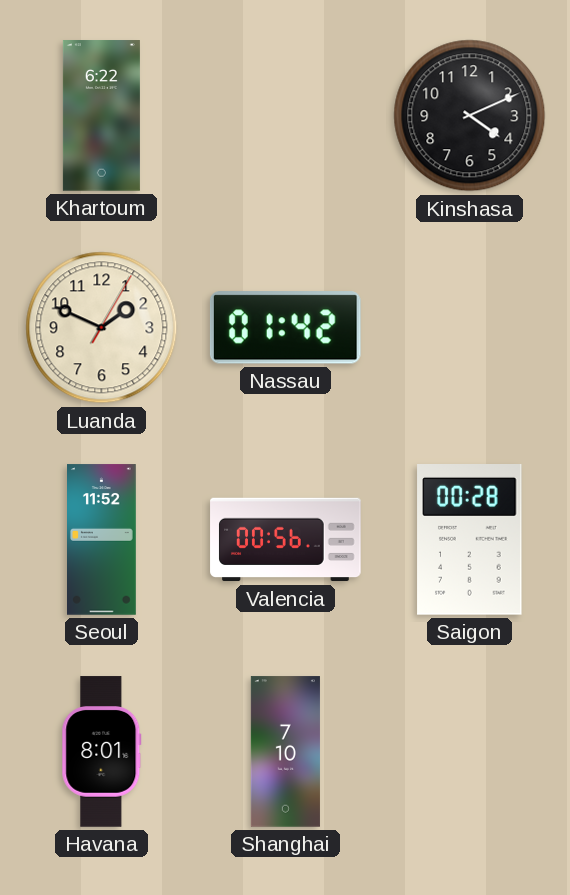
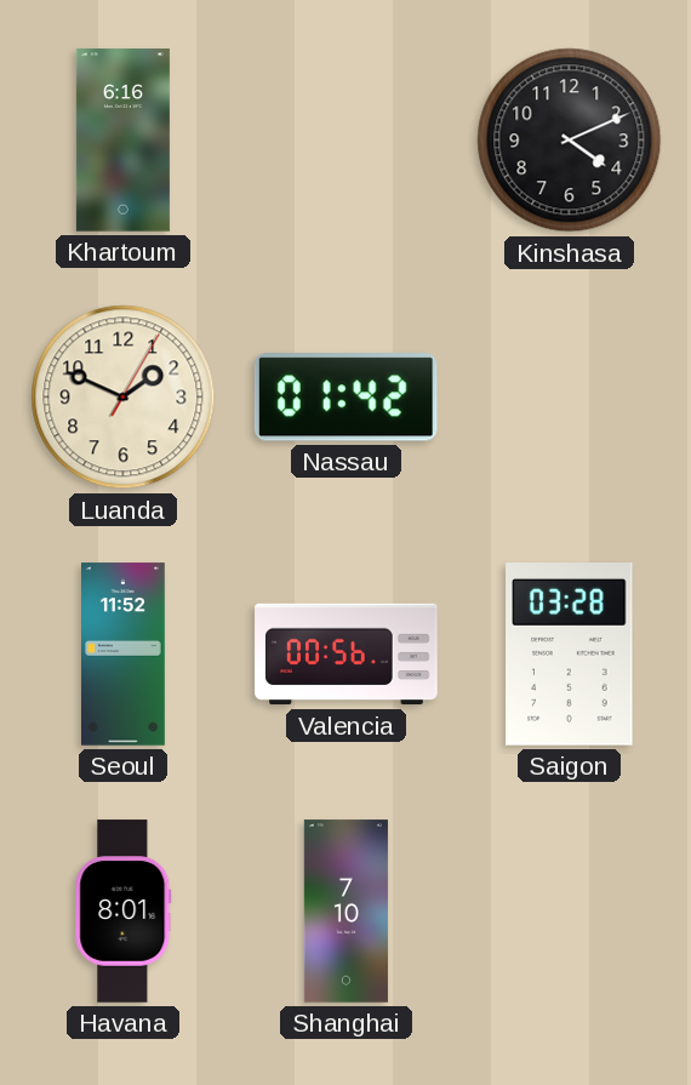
Khartoum: 6:22 -> 6:16
Saigon: 00:28 -> 03:28
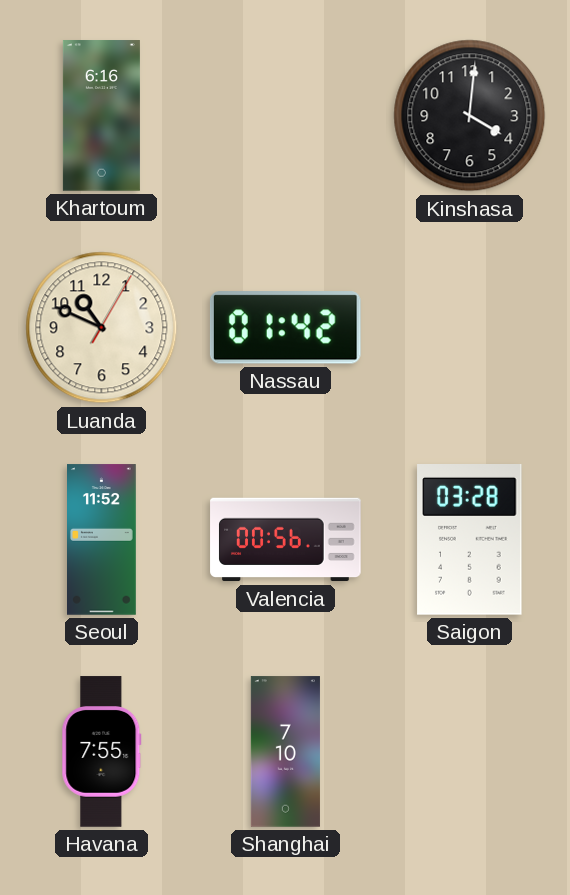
Kinshasa: 4:11 -> 4:01
Luanda: 1:49 -> 10:49
Havana: 8:01 -> 7:55
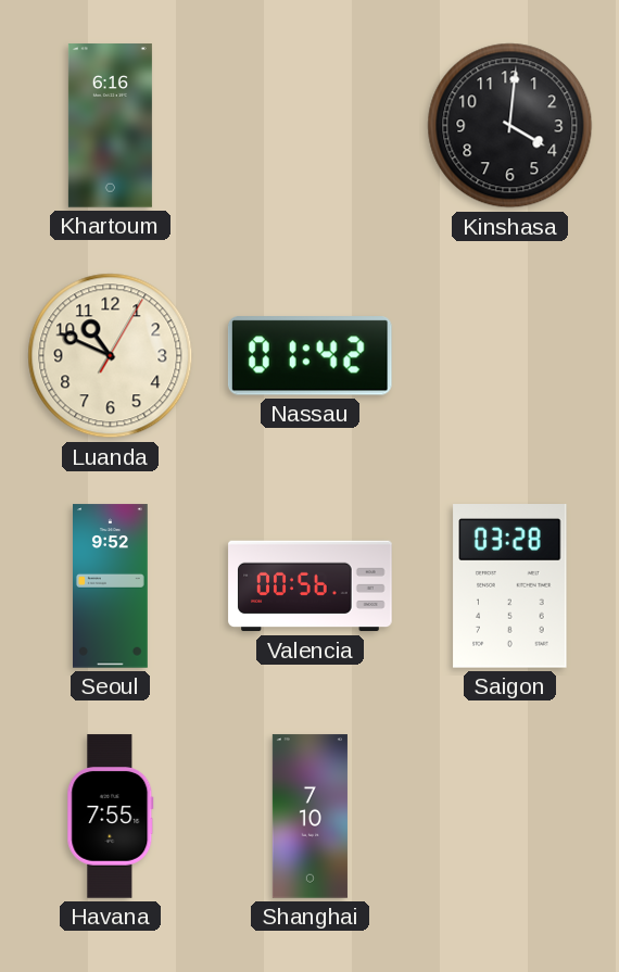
Seoul: 11:52 -> 9:52
